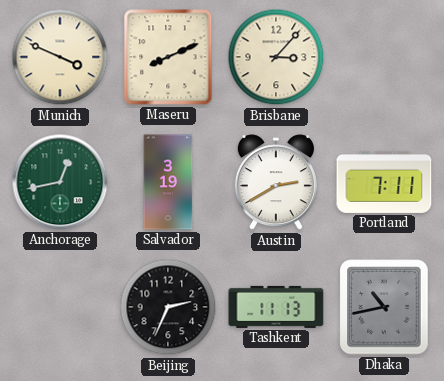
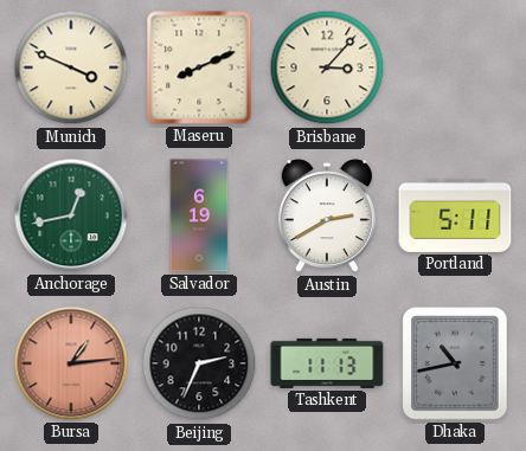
Salvador: 3:19 -> 6:19
Portland: 7:11 -> 5:11
Bursa: none -> 1:14
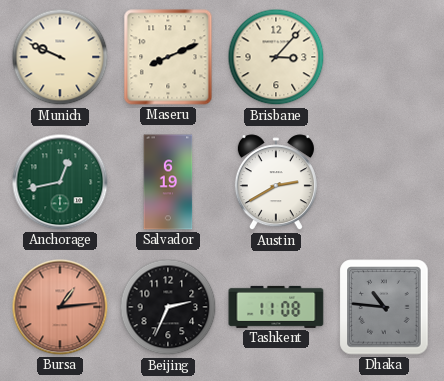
Munich: 3:49 -> 9:49
Portland: 5:11 -> none
Tashkent: 11:13 -> 11:08
Dhaka: 10:43 -> 10:46
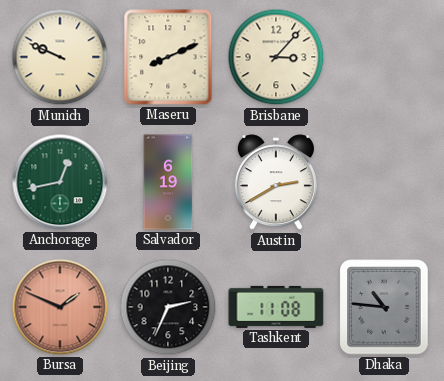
Bursa: 1:14 -> 1:49
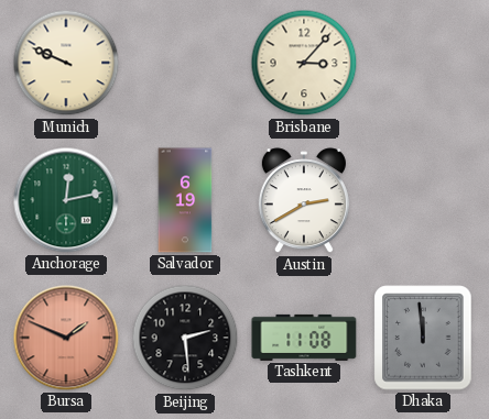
Maseru: 8:11 -> none
Anchorage: 12:43 -> 12:13
Beijing: 2:34 -> 2:29
Dhaka: 10:46 -> 11:59
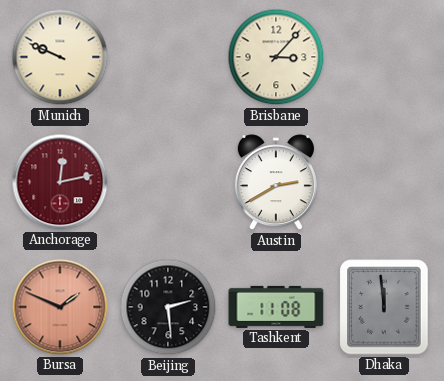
Anchorage dial: green -> burgundy
Salvador: 6:19 -> none
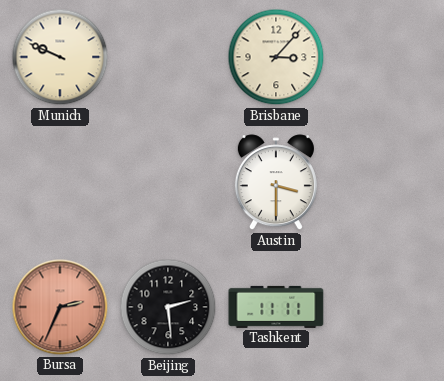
Anchorage: 12:13 -> none
Austin: 2:40 -> 3:30
Bursa: 1:49 -> 2:34
Tashkent: 11:08 -> 11:11
Dhaka: 11:59 -> none
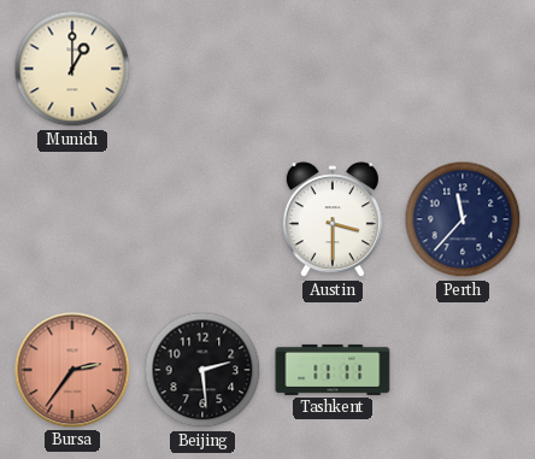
Munich: 9:49 -> 1:00
Brisbane: 3:07 -> none
Perth: none -> 11:37
Bursa: 2:34 -> 2:36
